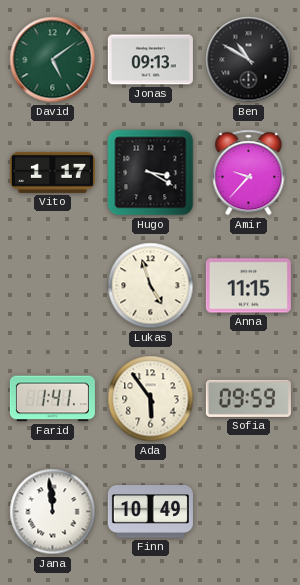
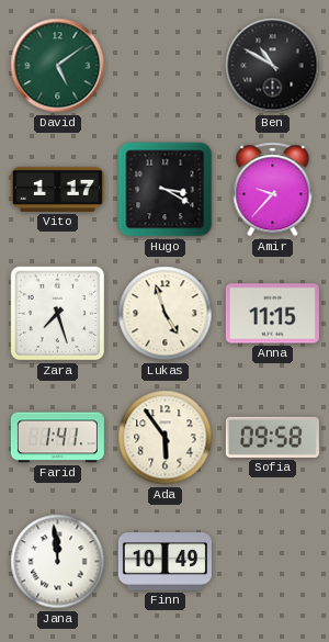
Jonas: 09:13 -> none
Zara: none -> 7:27
Sofia: 09:59 -> 09:58
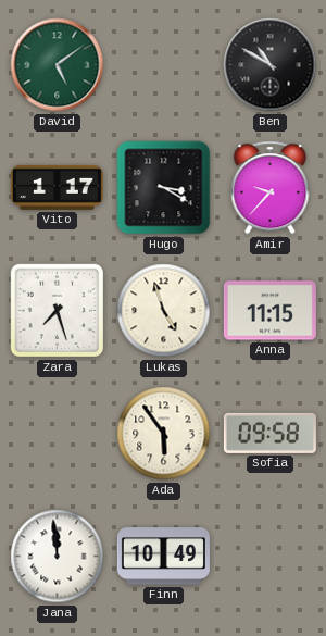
Farid: 1:41 -> none
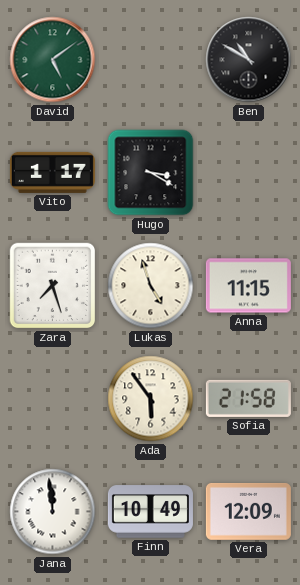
Amir: 9:37 -> none
Sofia: 09:58 -> 21:58
Vera: none -> 12:09
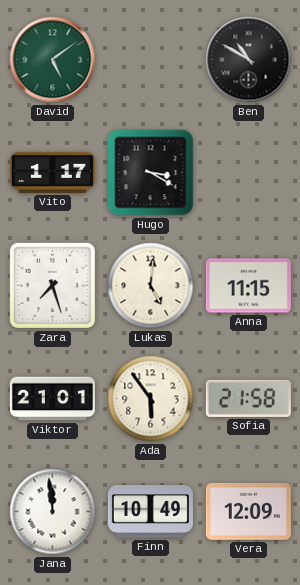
Lukas: 4:57 -> 5:01
Viktor: none -> 21:01
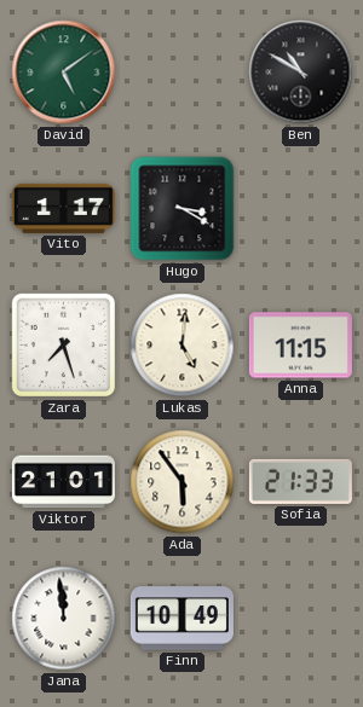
Sofia: 21:58 -> 21:33
Vera: 12:09 -> none
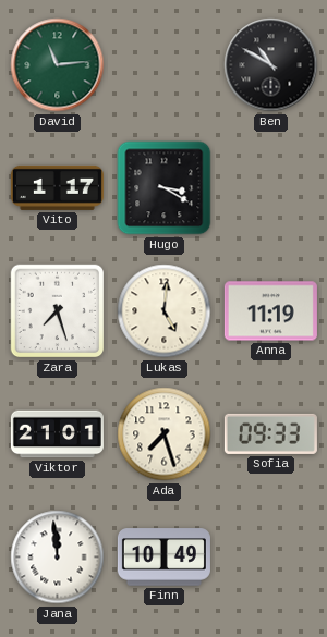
David: 5:09 -> 11:14
Anna: 11:15 -> 11:19
Ada: 5:54 -> 7:27
Sofia: 21:33 -> 09:33
